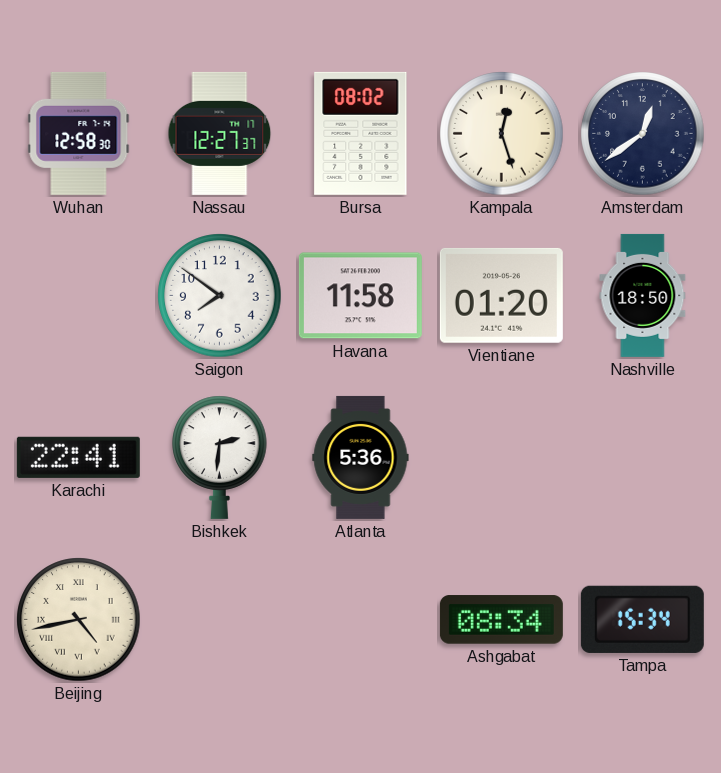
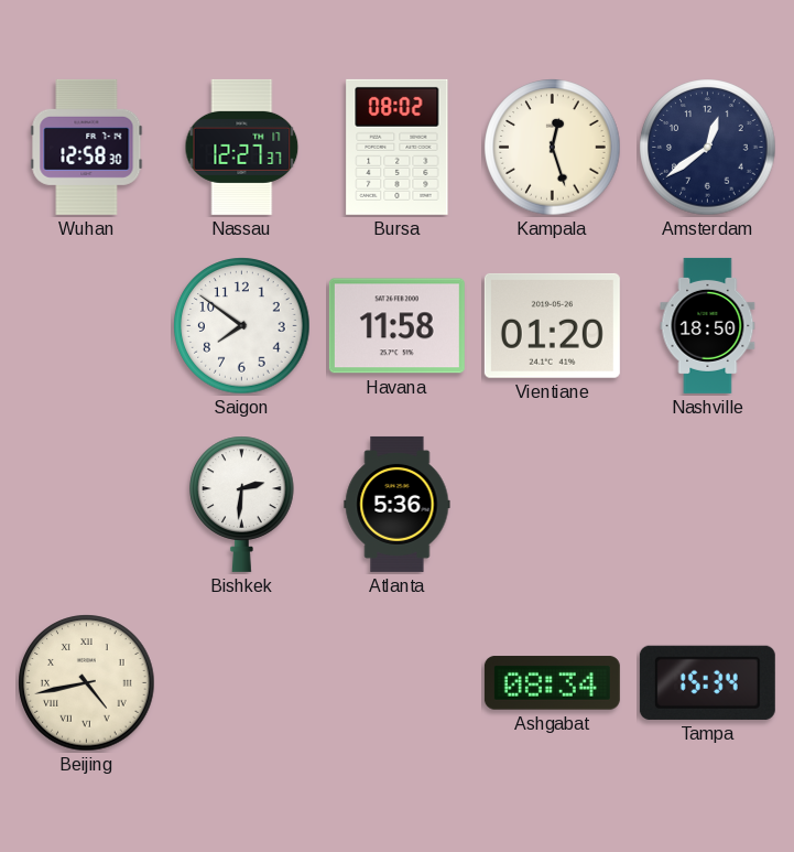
Karachi: 22:41 -> none
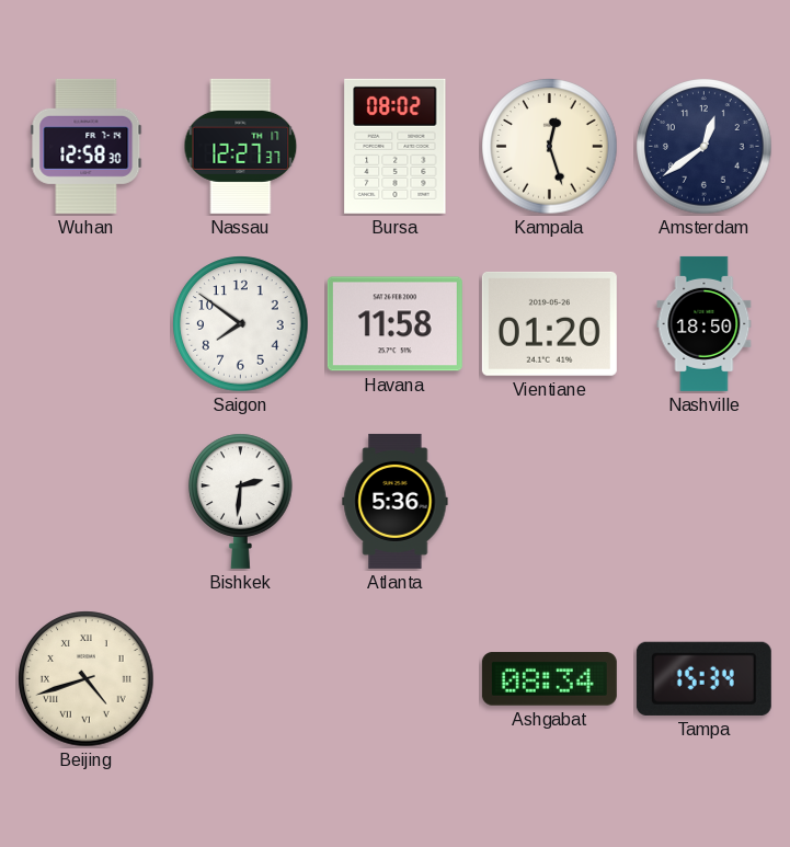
Beijing: 4:43 -> 4:42
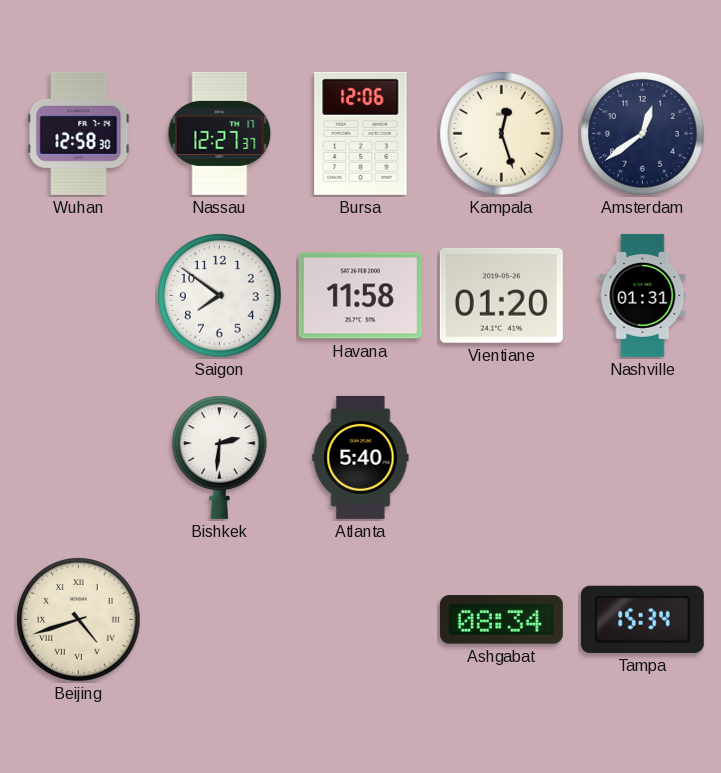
Bursa: 08:02 -> 12:06
Nashville: 18:50 -> 01:31
Atlanta: 5:36 -> 5:40
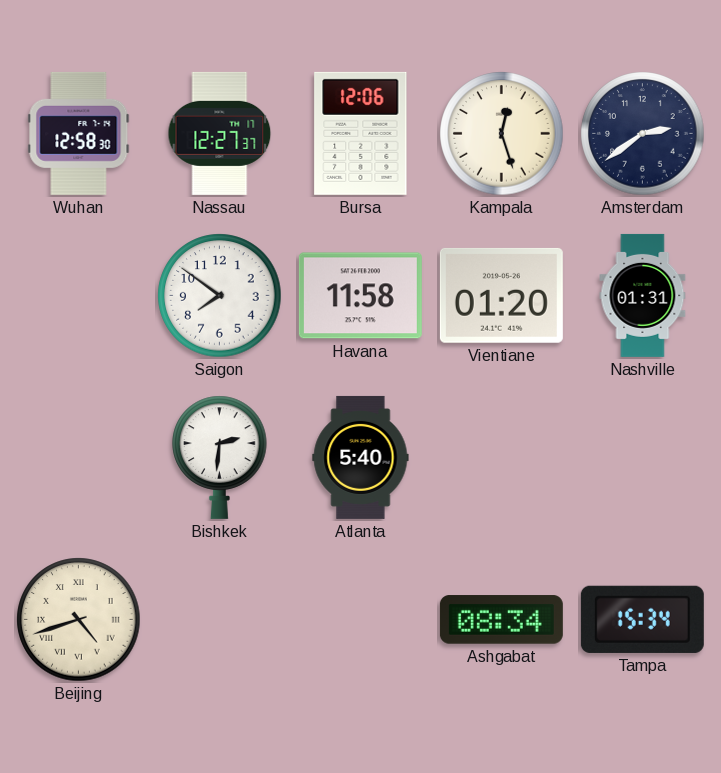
Amsterdam: 12:39 -> 2:39
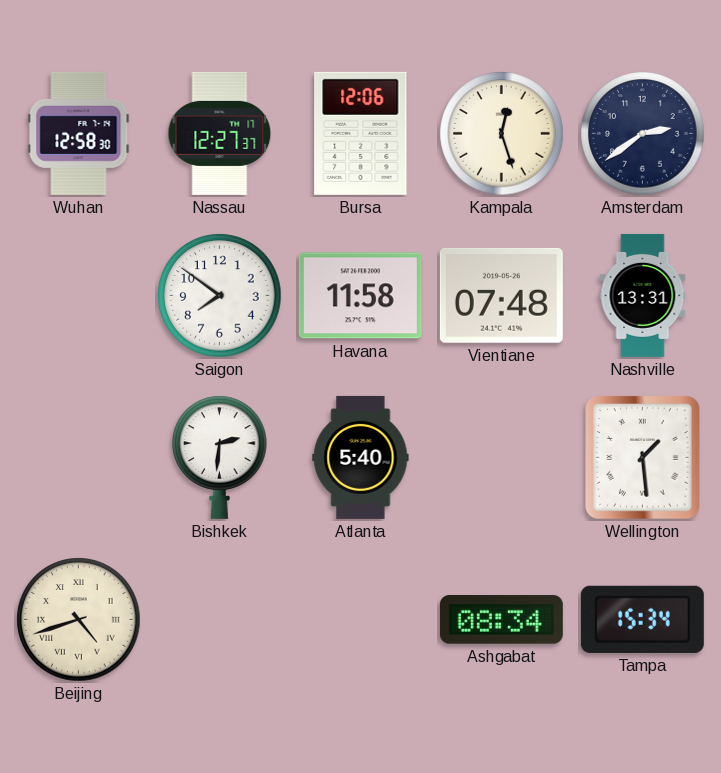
Vientiane: 01:20 -> 07:48
Nashville: 01:31 -> 13:31
Wellington: none -> 1:29
